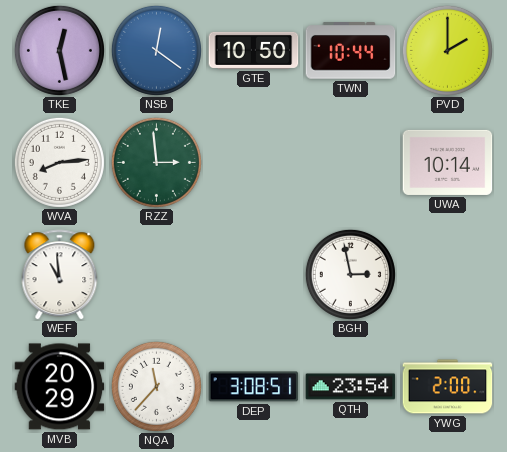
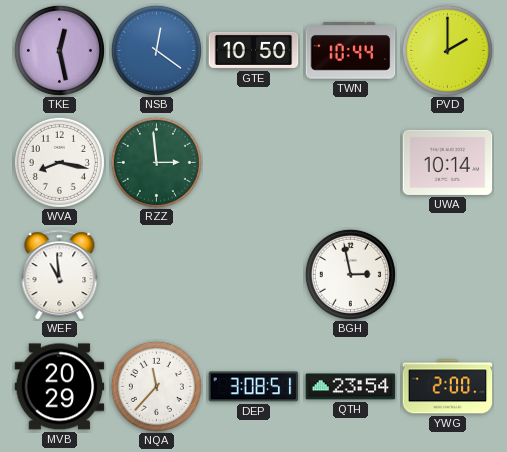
WVA: 8:14 -> 8:17
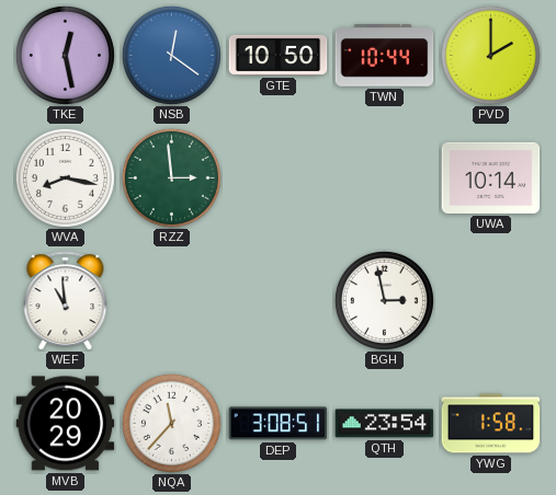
YWG: 2:00 -> 1:58
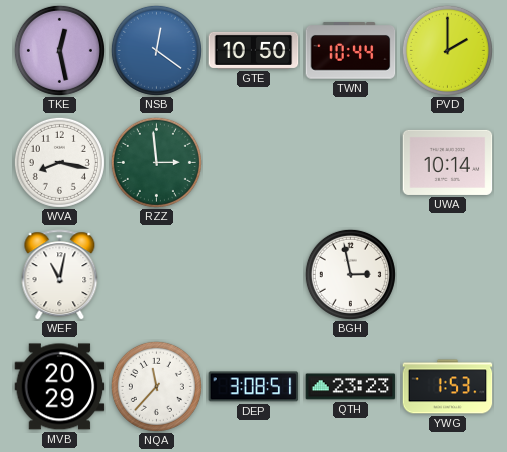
WEF: 10:59 -> 11:02
QTH: 23:54 -> 23:23
YWG: 1:58 -> 1:53
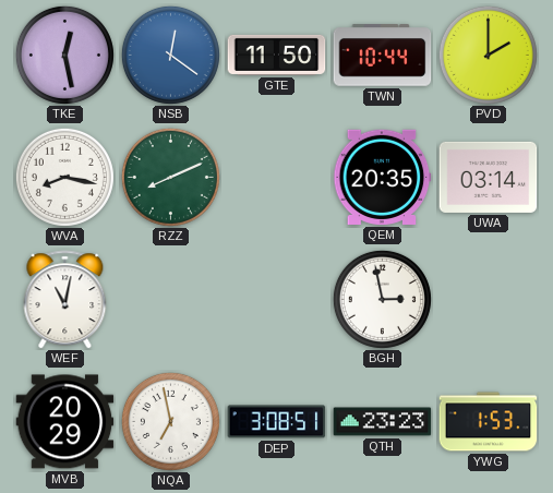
GTE: 10:50 -> 11:50
RZZ: 2:59 -> 8:11
QEM: none -> 20:35
UWA: 10:14 -> 03:14
NQA: 11:37 -> 6:58
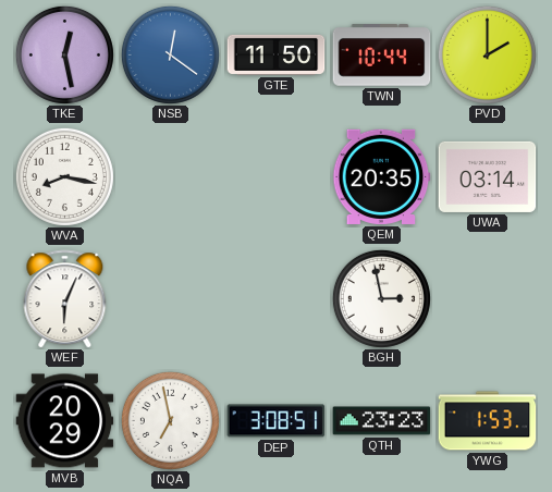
RZZ: 8:11 -> none
WEF: 11:02 -> 6:04
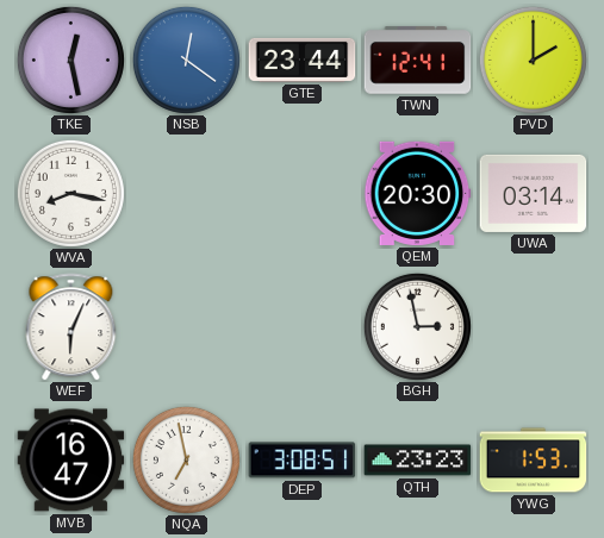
GTE: 11:50 -> 23:44
TWN: 10:44 -> 12:41
QEM: 20:35 -> 20:30
MVB: 20:29 -> 16:47
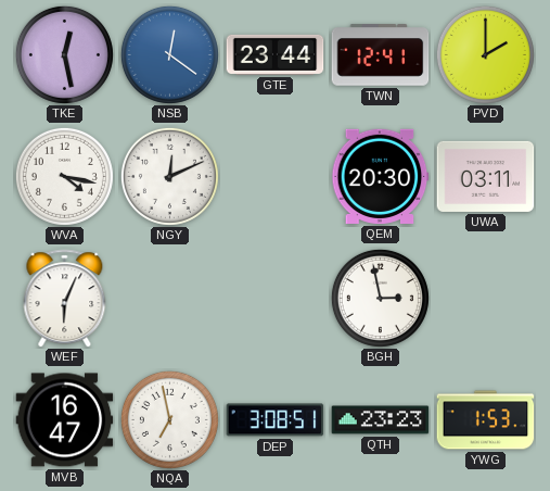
WVA: 8:17 -> 4:17
NGY: none -> 12:11
UWA: 03:14 -> 03:11
